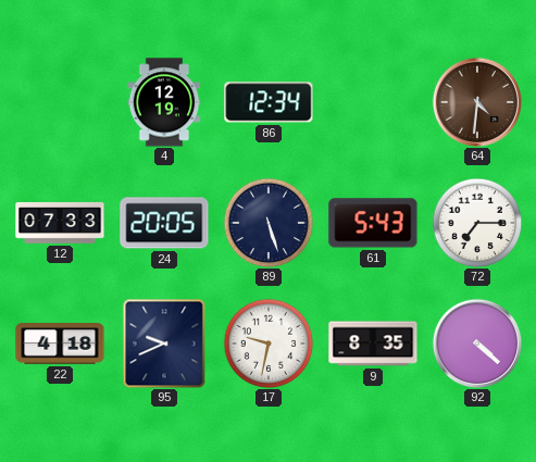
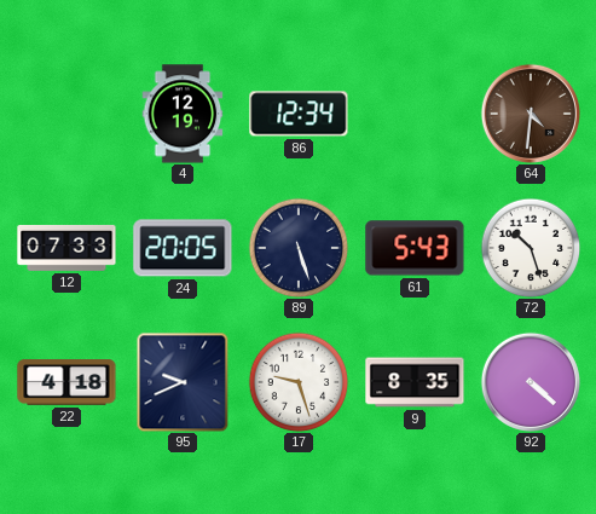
72: 7:15 -> 10:27
17: 9:32 -> 9:27
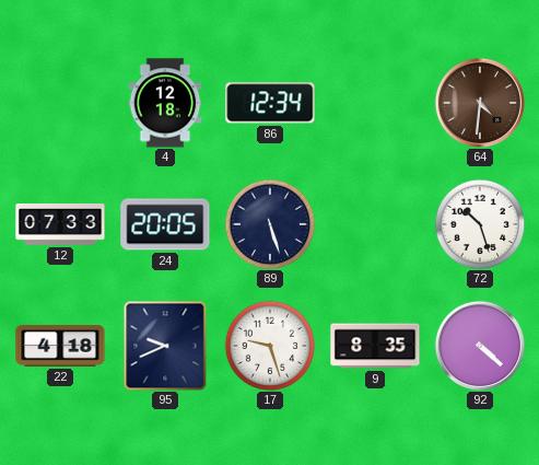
4: 12:19 -> 12:18
61: 5:43 -> none
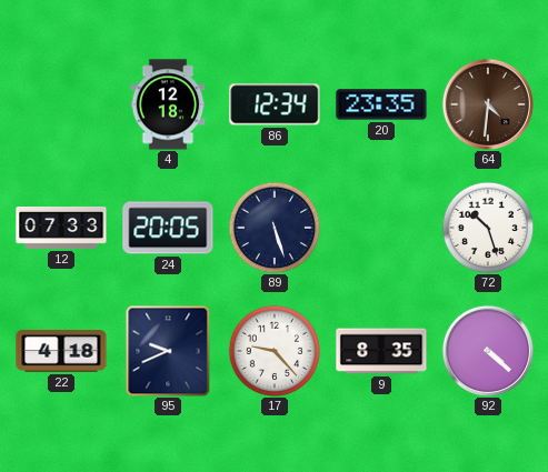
20: none -> 23:35
17: 9:27 -> 9:23
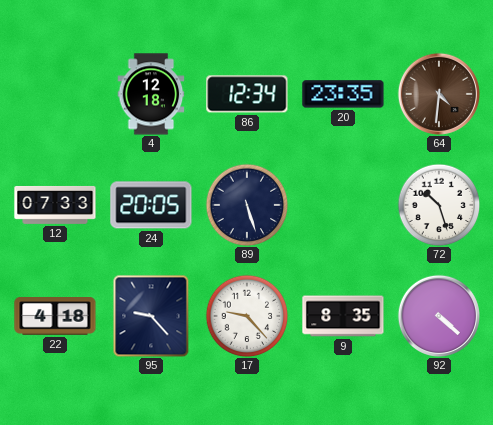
95: 9:41 -> 9:23
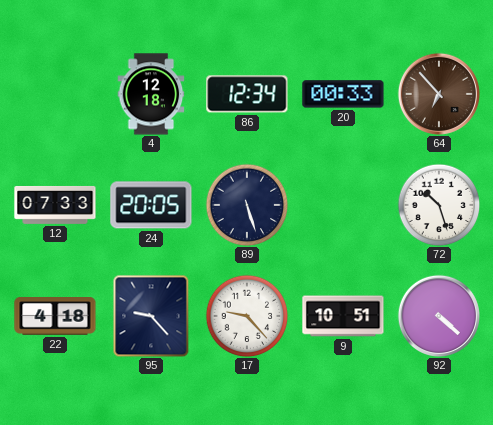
20: 23:35 -> 00:33
64: 4:31 -> 6:53
9: 8:35 -> 10:51
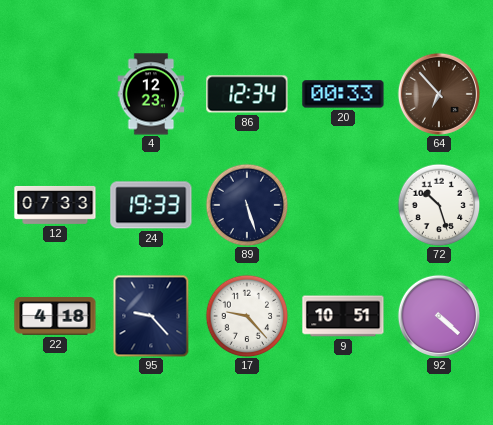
4: 12:18 -> 12:23
24: 20:05 -> 19:33
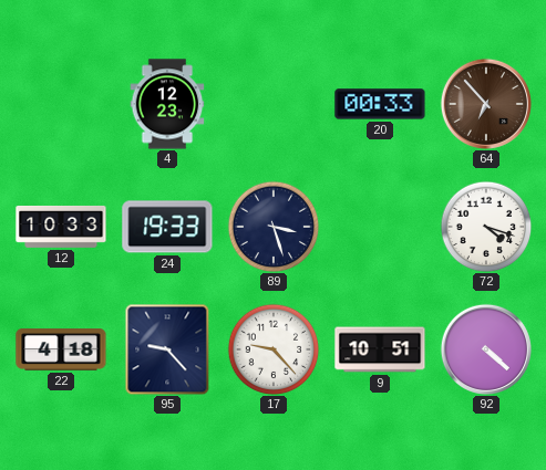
86: 12:34 -> none
12: 07:33 -> 10:33
89: 5:27 -> 3:27
72: 10:27 -> 4:18
